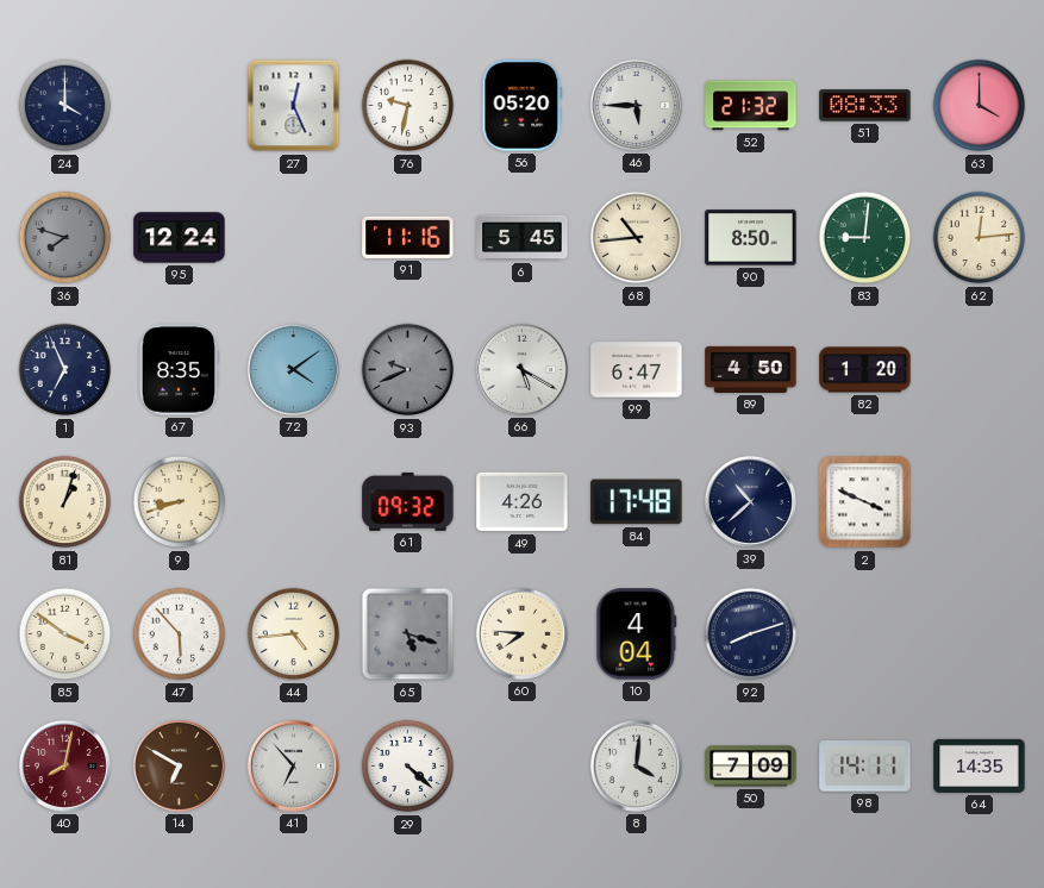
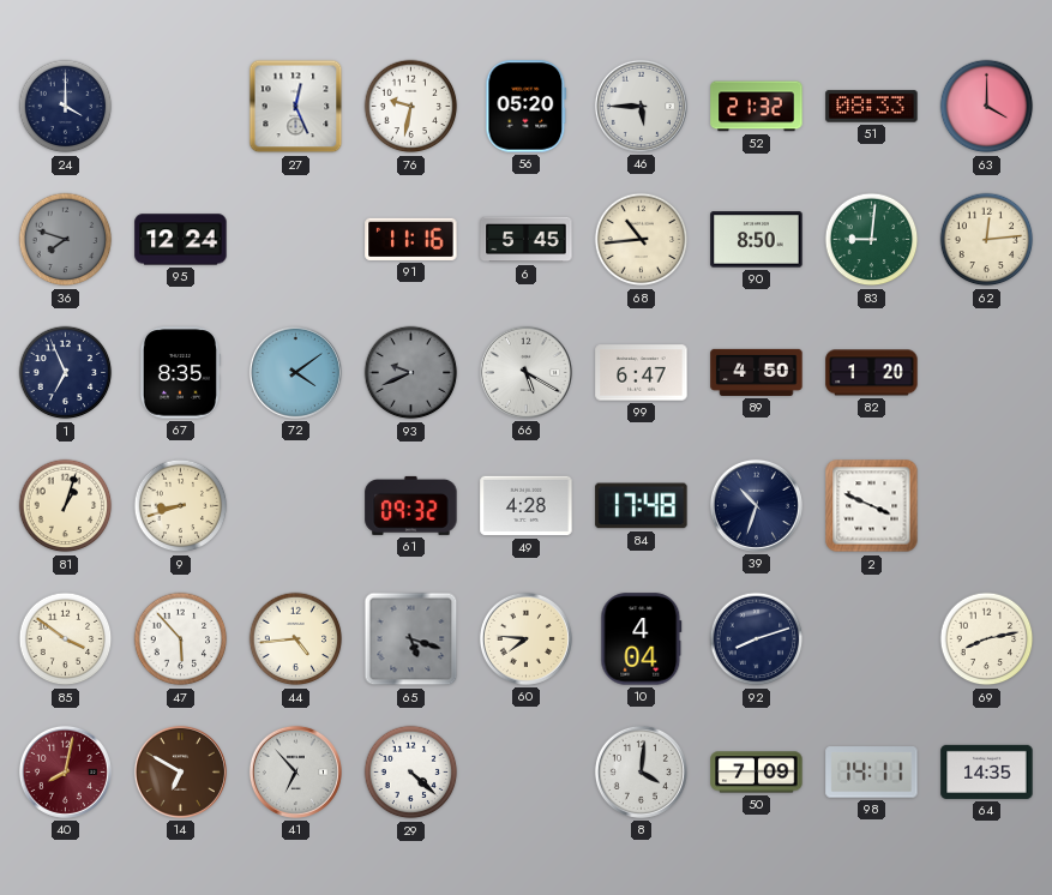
49: 4:26 -> 4:28
39: 10:38 -> 10:33
69: none -> 8:13
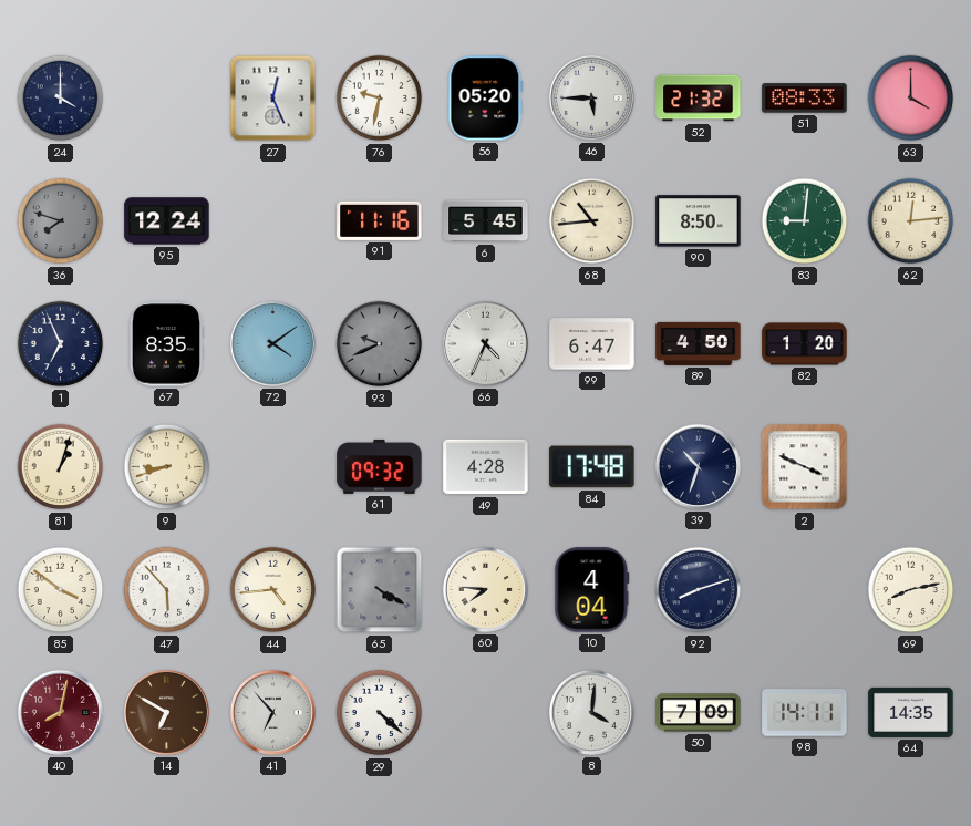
66: 5:20 -> 4:34
65: 5:18 -> 4:20
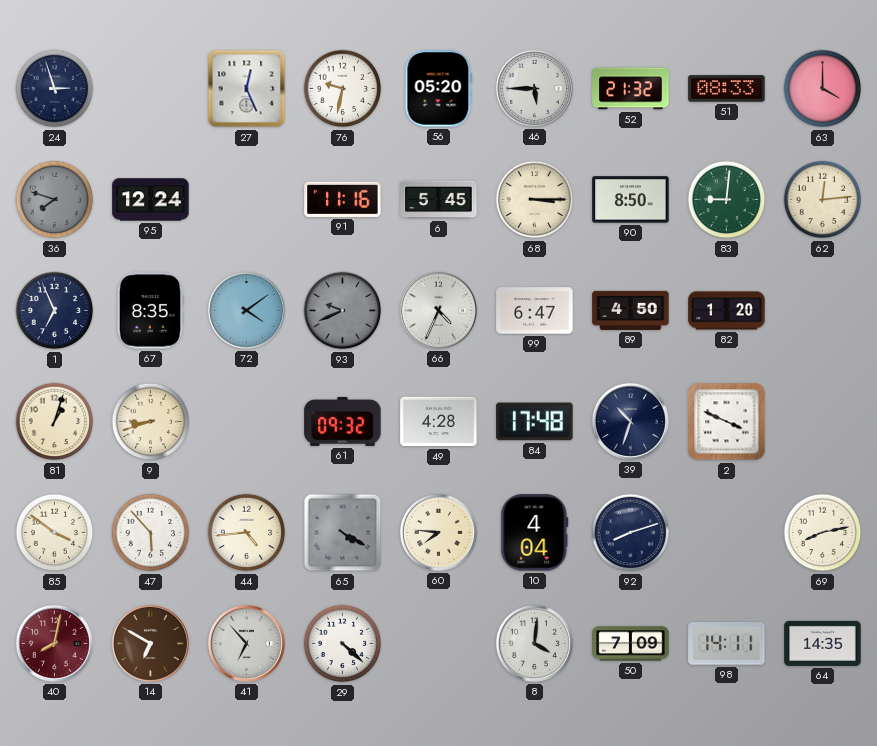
24: 4:00 -> 2:57
68: 10:44 -> 3:15
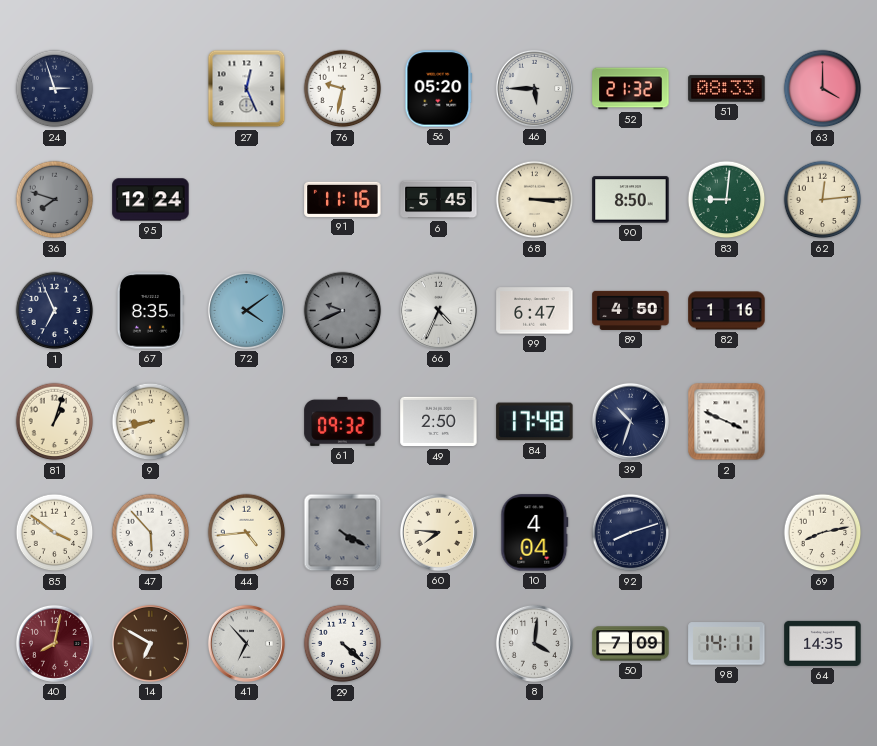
82: 1:20 -> 1:16
49: 4:28 -> 2:50
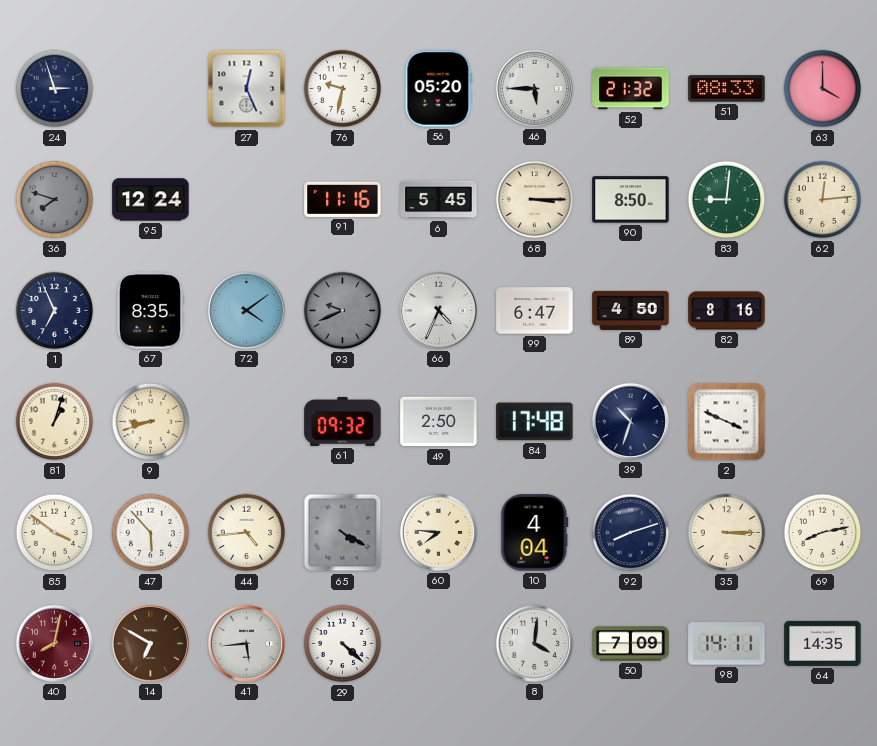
82: 1:16 -> 8:16
35: none -> 3:15
41: 6:53 -> 5:44
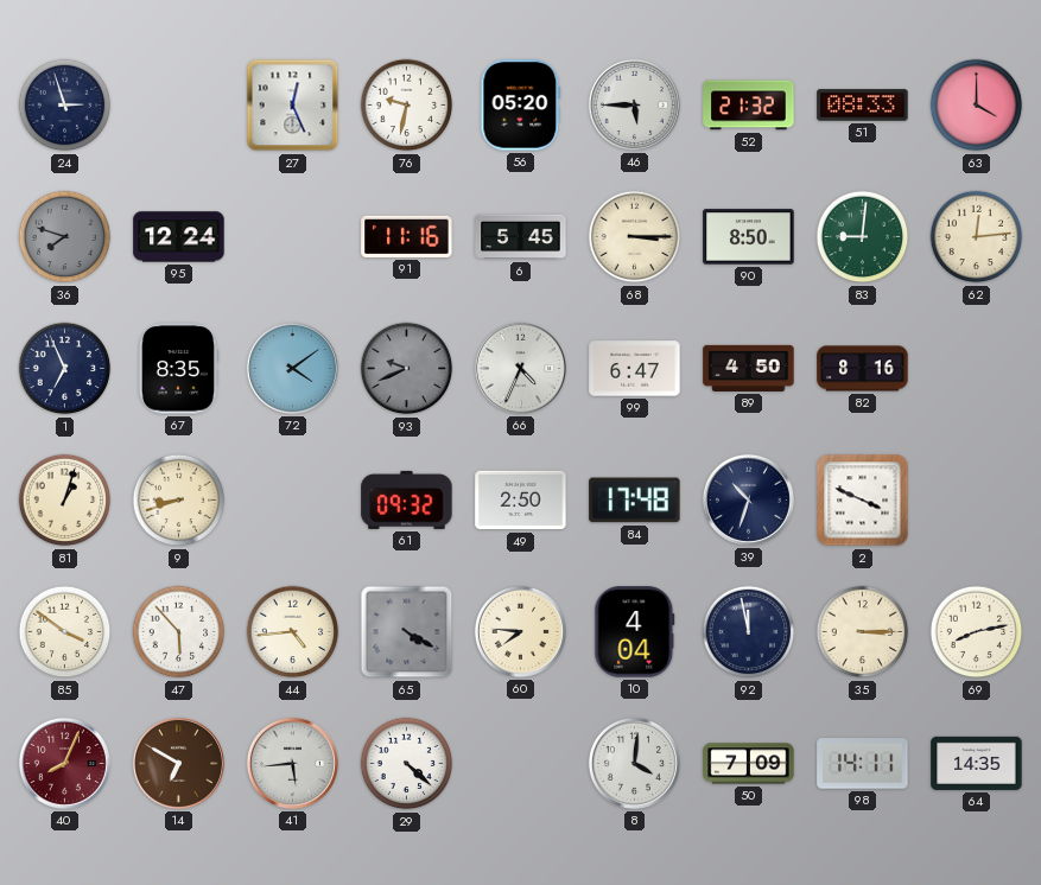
92: 8:12 -> 11:58
40: 8:02 -> 8:04
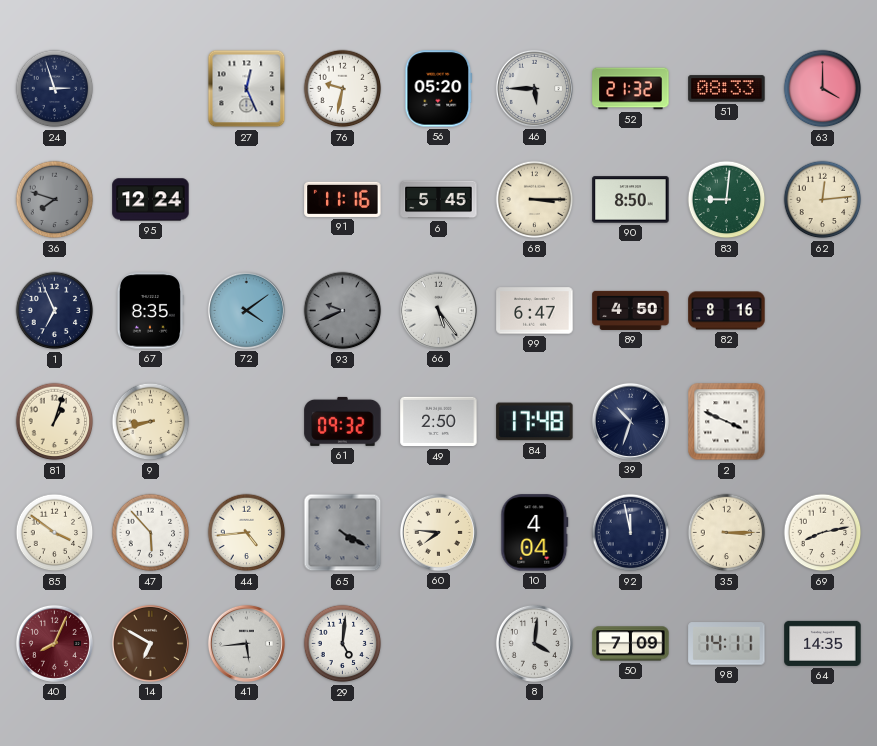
66: 4:34 -> 5:24
29: 4:22 -> 5:01
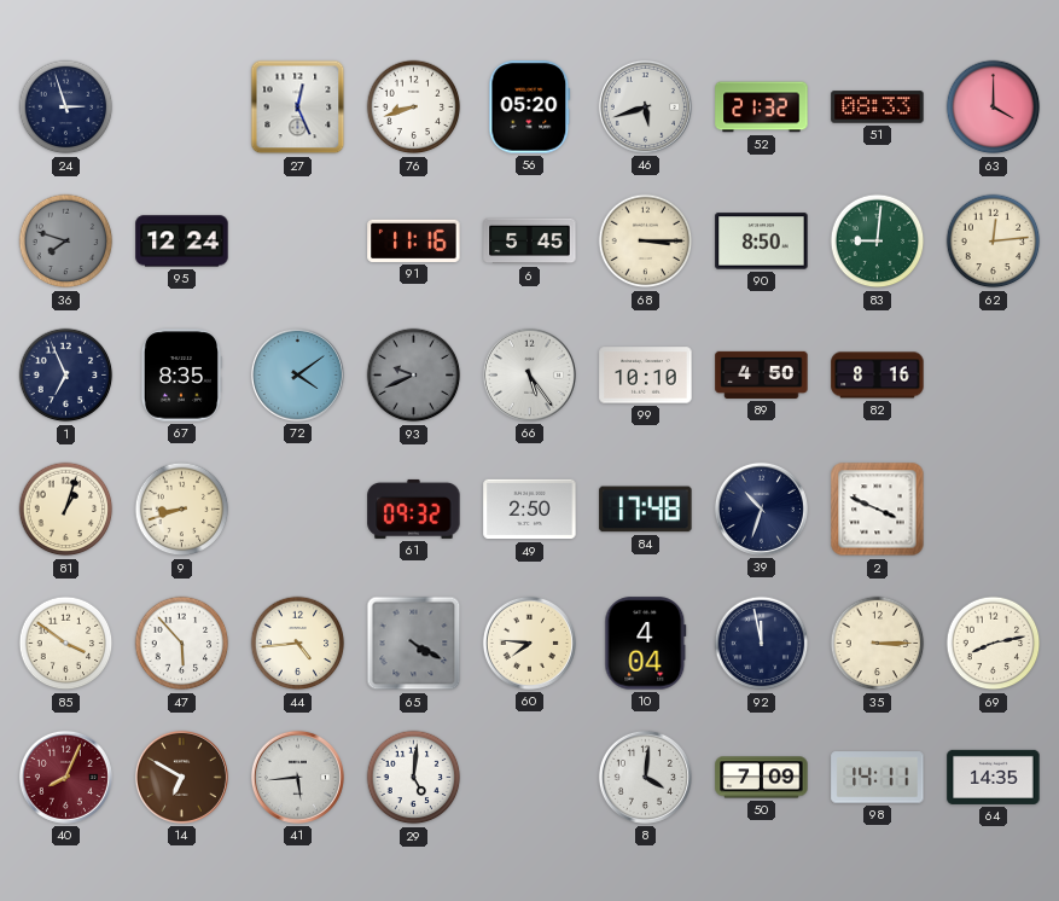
76: 9:32 -> 8:42
46: 5:45 -> 5:42
99: 6:47 -> 10:10
